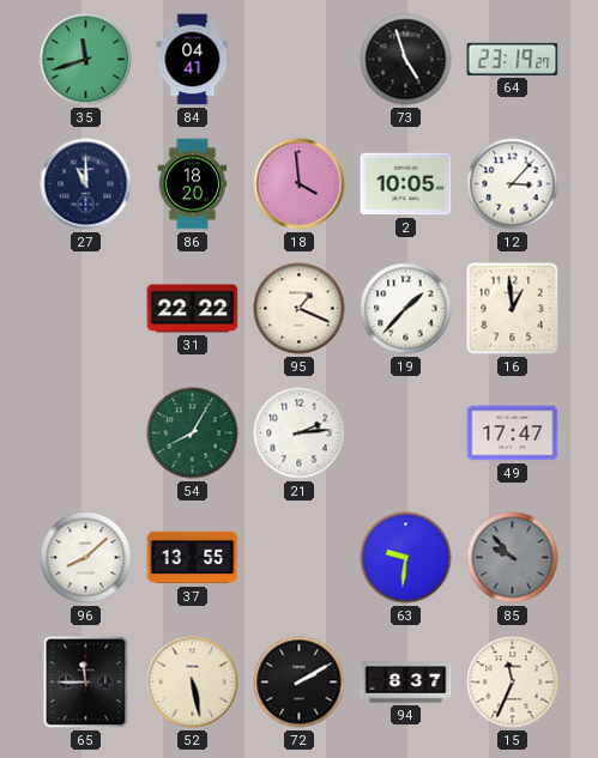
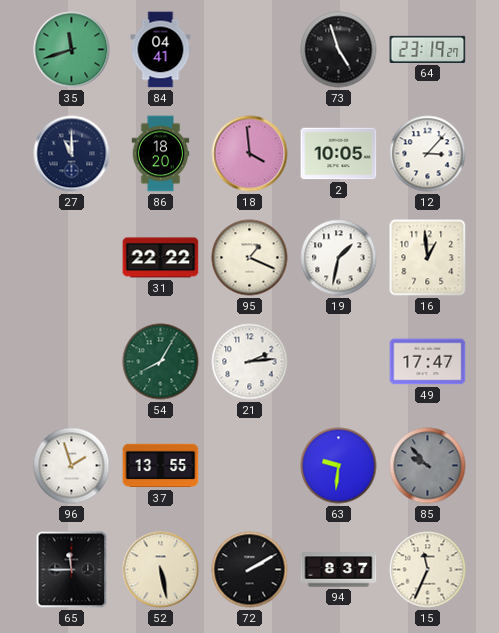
19: 1:37 -> 1:32
96: 8:08 -> 1:57
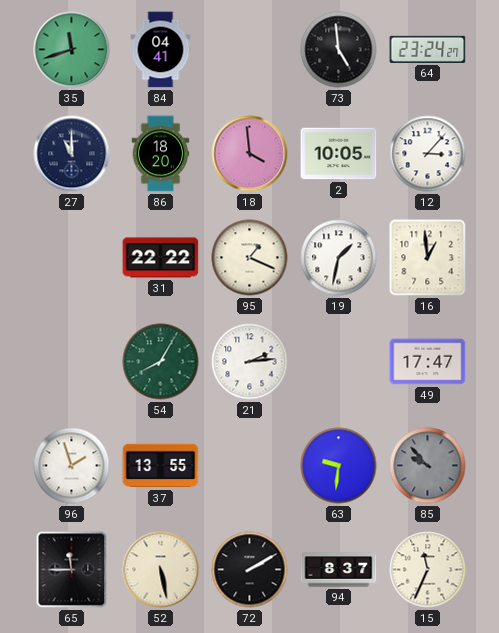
73: 4:57 -> 4:59
64: 23:19 -> 23:24
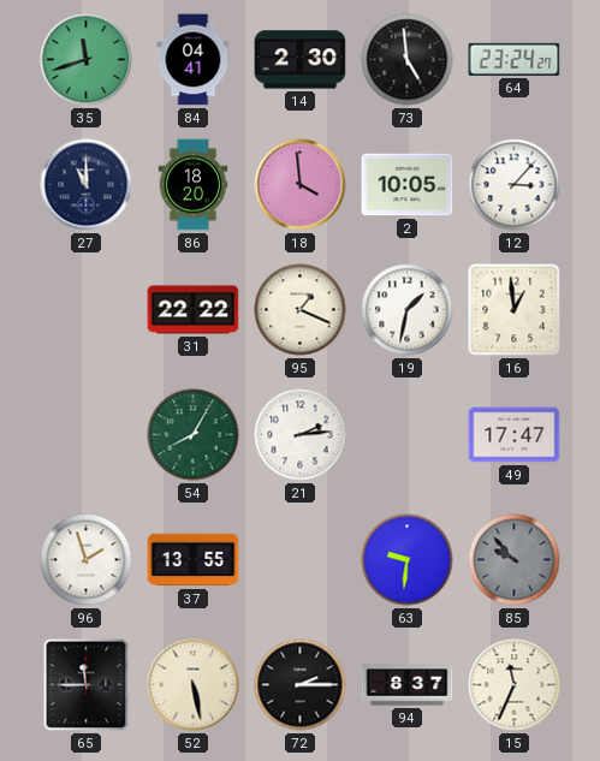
14: none -> 2:30
72: 2:10 -> 2:15
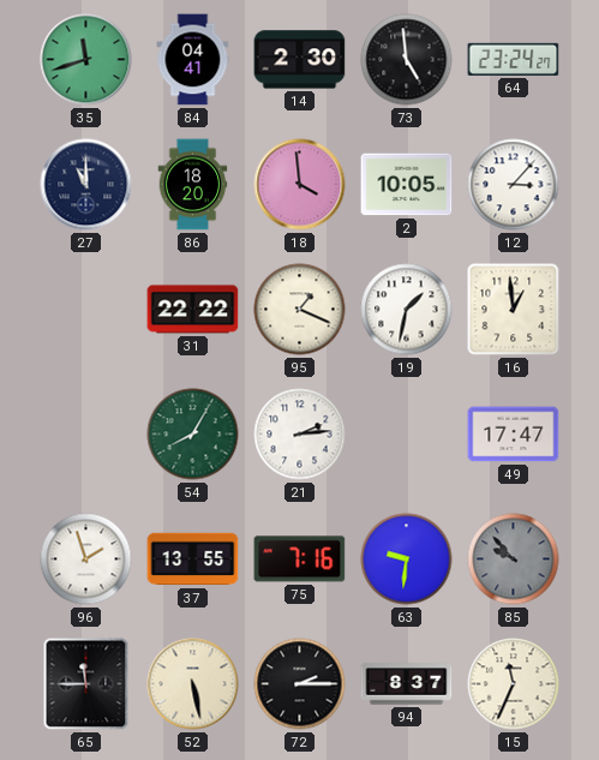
75: none -> 7:16
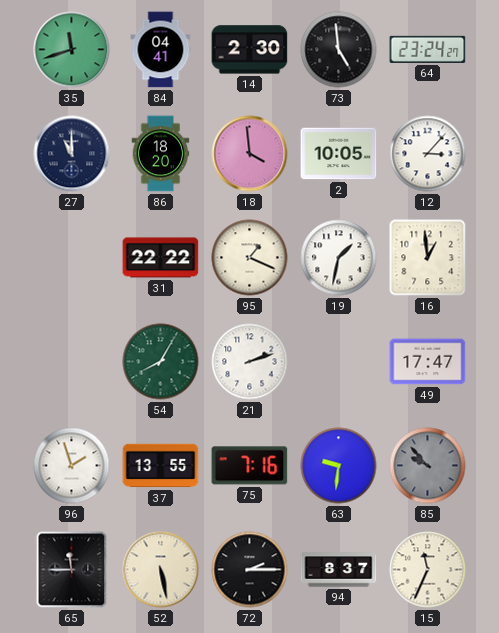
21: 2:14 -> 2:12
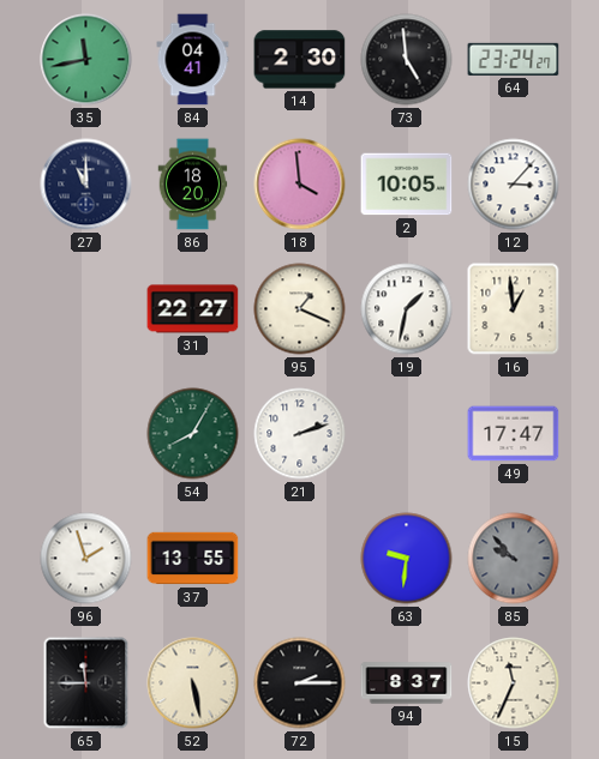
35: 11:42 -> 11:43
31: 22:22 -> 22:27
75: 7:16 -> none
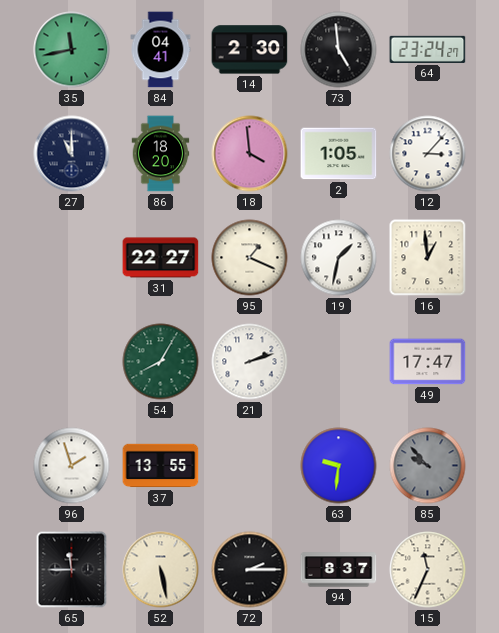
2: 10:05 -> 1:05
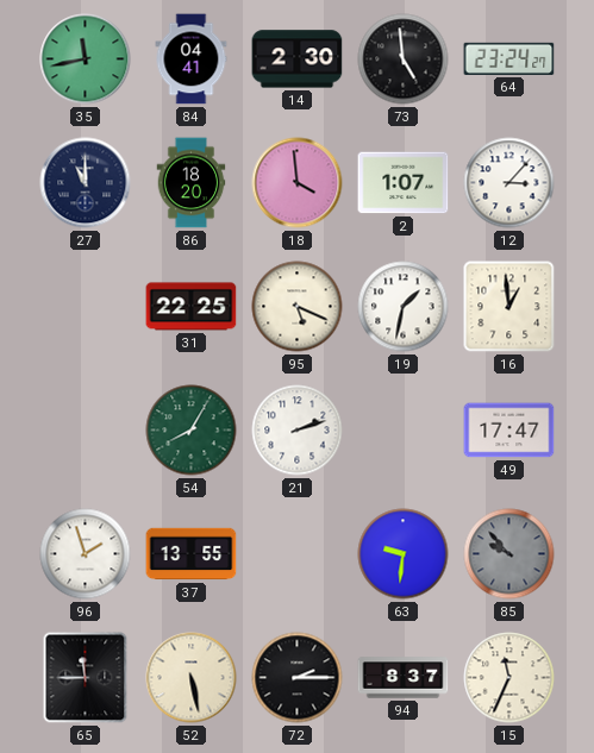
2: 1:05 -> 1:07
31: 22:27 -> 22:25
95: 1:19 -> 5:19
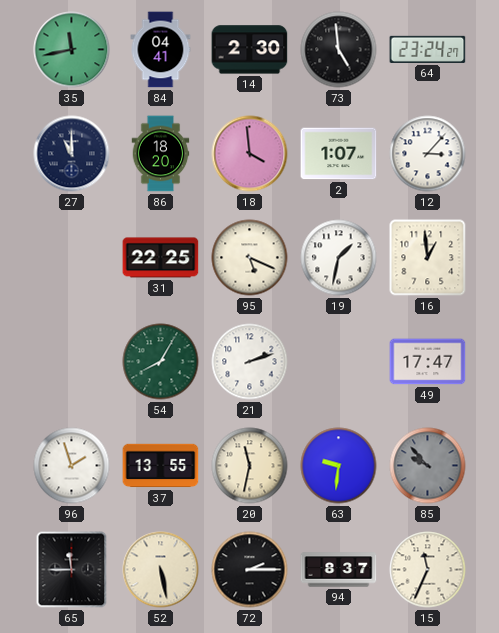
20: none -> 11:32
